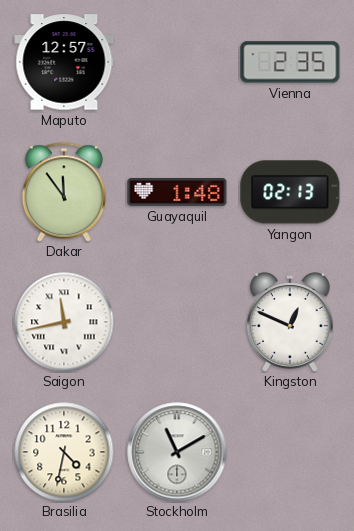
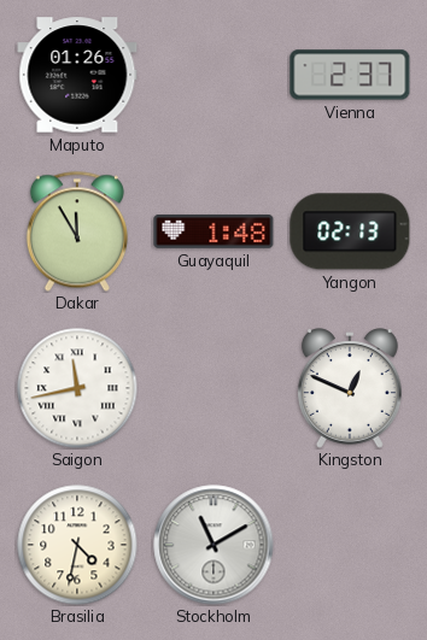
Maputo: 12:57 -> 01:26
Vienna: 2:35 -> 2:37
Dakar: 11:54 -> 11:55
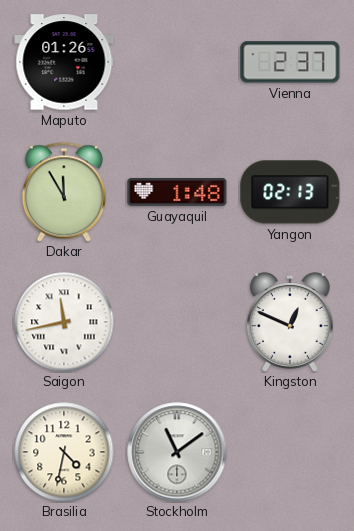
Stockholm: 11:10 -> 11:09
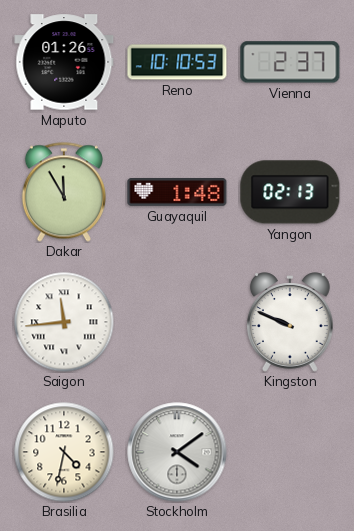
Reno: none -> 10:10
Saigon: 11:43 -> 11:44
Kingston: 12:49 -> 9:49
Stockholm: 11:09 -> 4:09
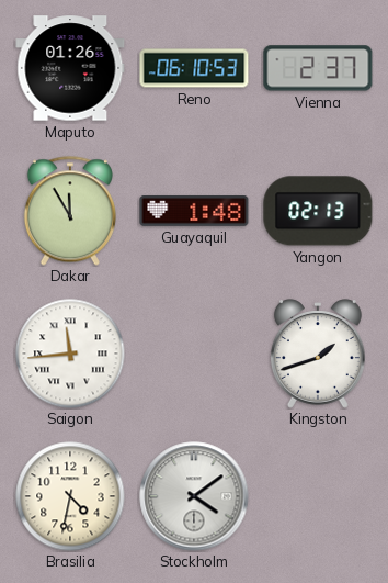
Reno: 10:10 -> 06:10
Kingston: 9:49 -> 1:42
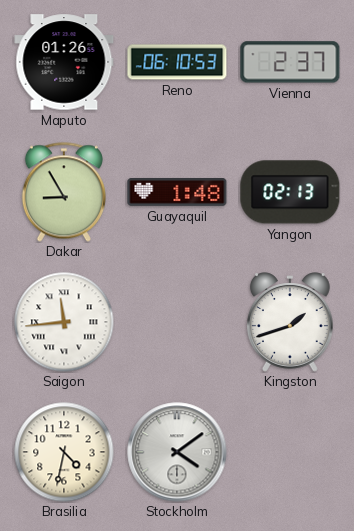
Dakar: 11:55 -> 8:55
